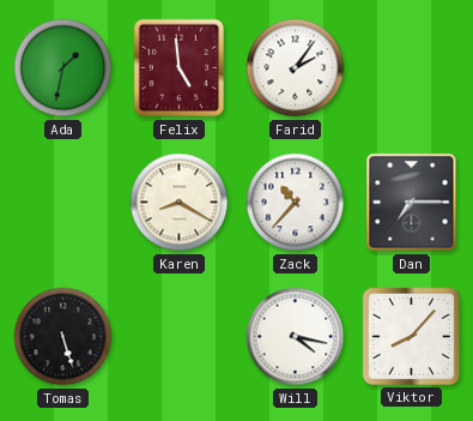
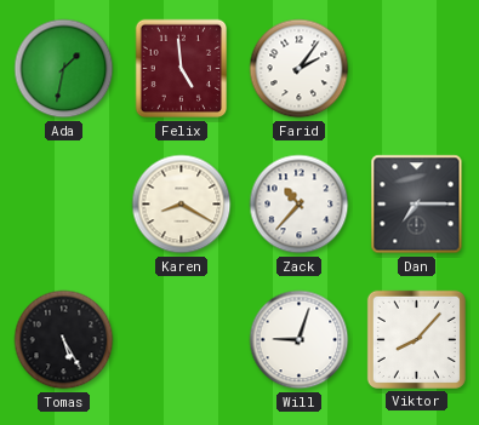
Tomas: 5:27 -> 5:25
Will: 4:17 -> 9:03
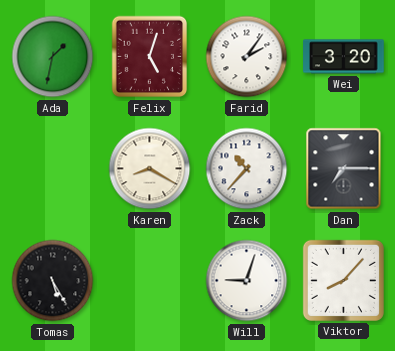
Felix: 4:59 -> 5:03
Wei: none -> 3:20
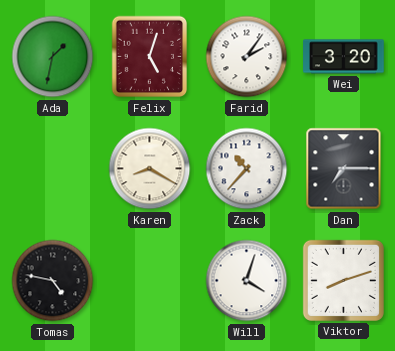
Tomas: 5:25 -> 4:47
Will: 9:03 -> 4:03
Viktor: 8:07 -> 8:12
